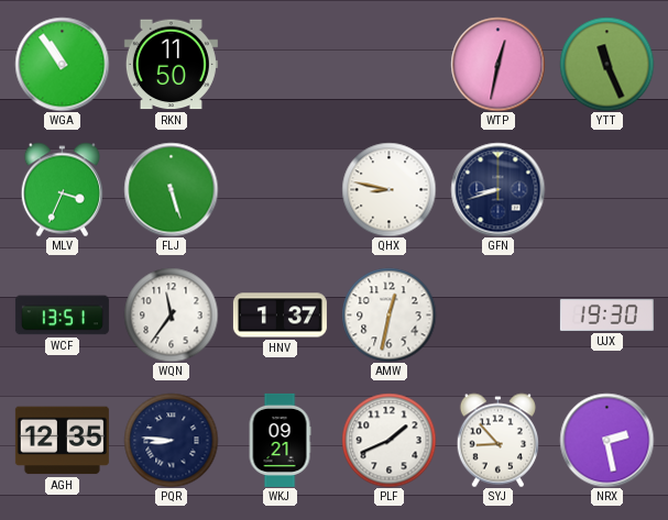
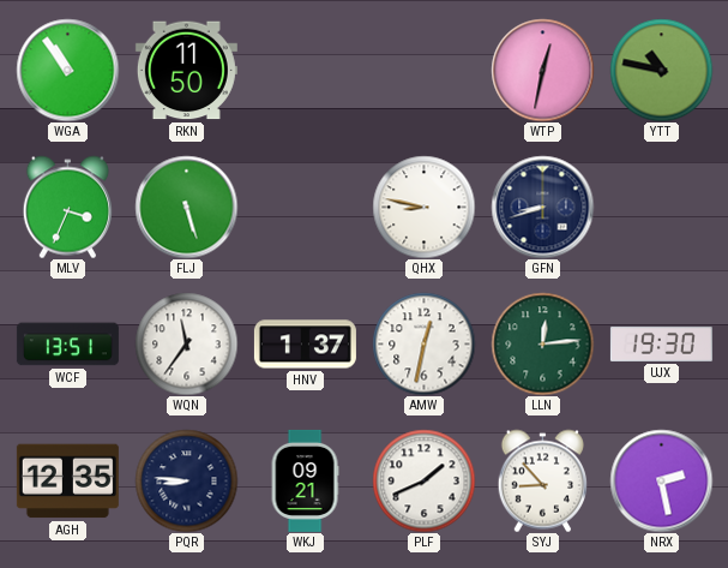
YTT: 11:26 -> 10:47
LLN: none -> 12:14
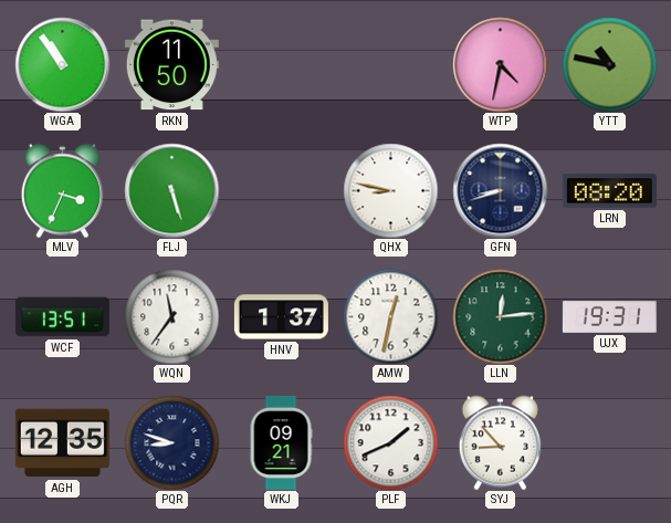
WTP: 12:32 -> 4:32
LRN: none -> 08:20
UJX: 19:30 -> 19:31
PQR: 8:46 -> 8:48
NRX: 2:28 -> none
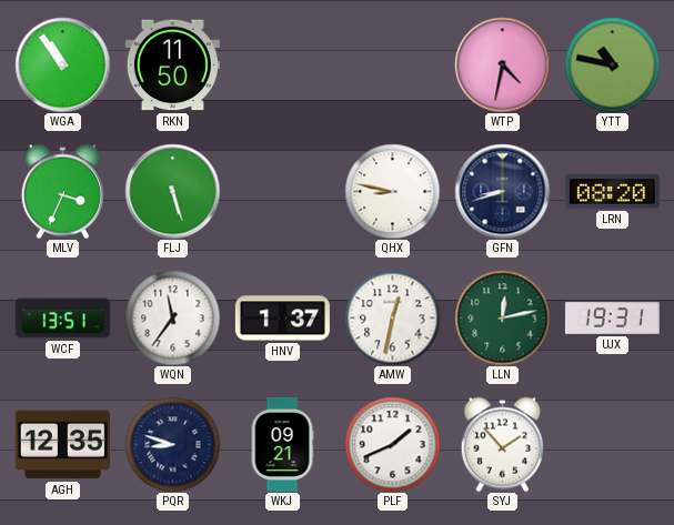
LLN: 12:14 -> 12:13
SYJ: 8:53 -> 1:53
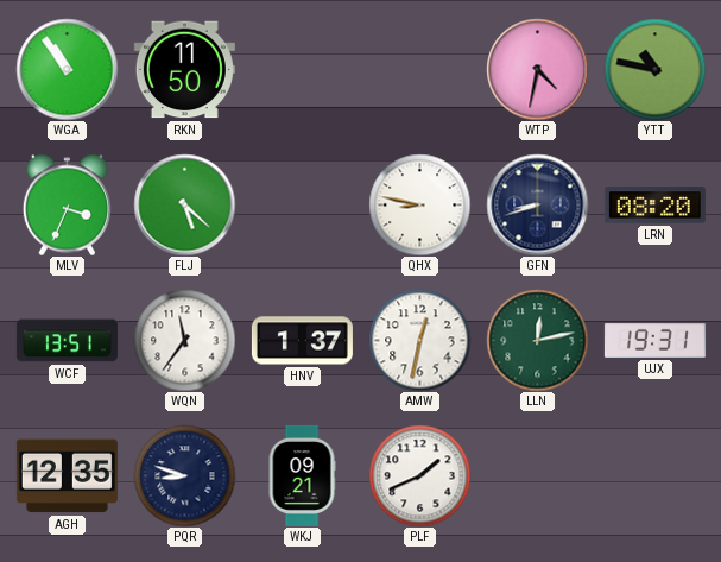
FLJ: 5:27 -> 5:22
SYJ: 1:53 -> none
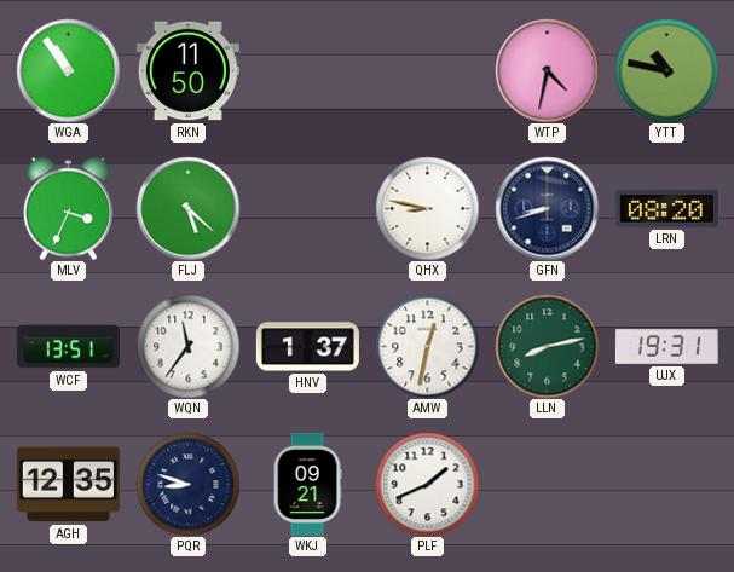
LLN: 12:13 -> 8:13
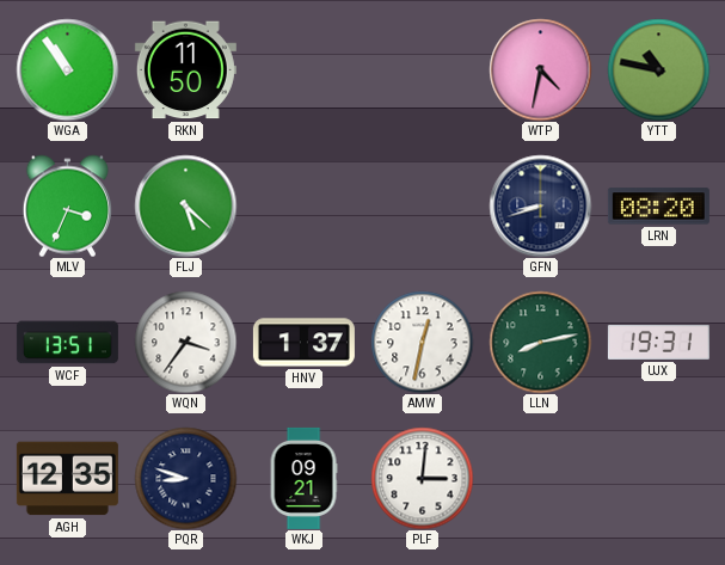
QHX: 8:47 -> none
WQN: 11:36 -> 3:36
PLF: 1:41 -> 3:01
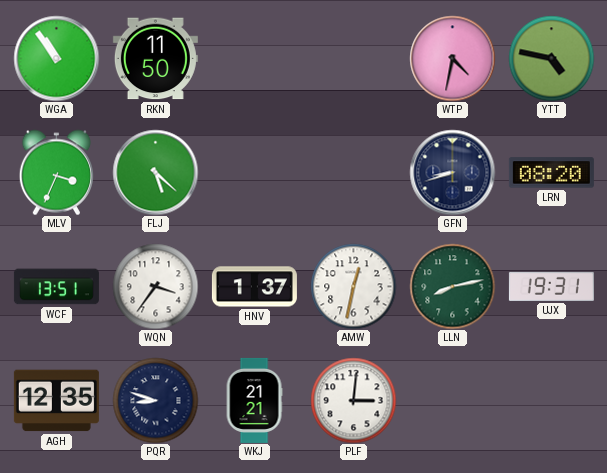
YTT: 10:47 -> 4:47
WKJ: 09:21 -> 21:21
